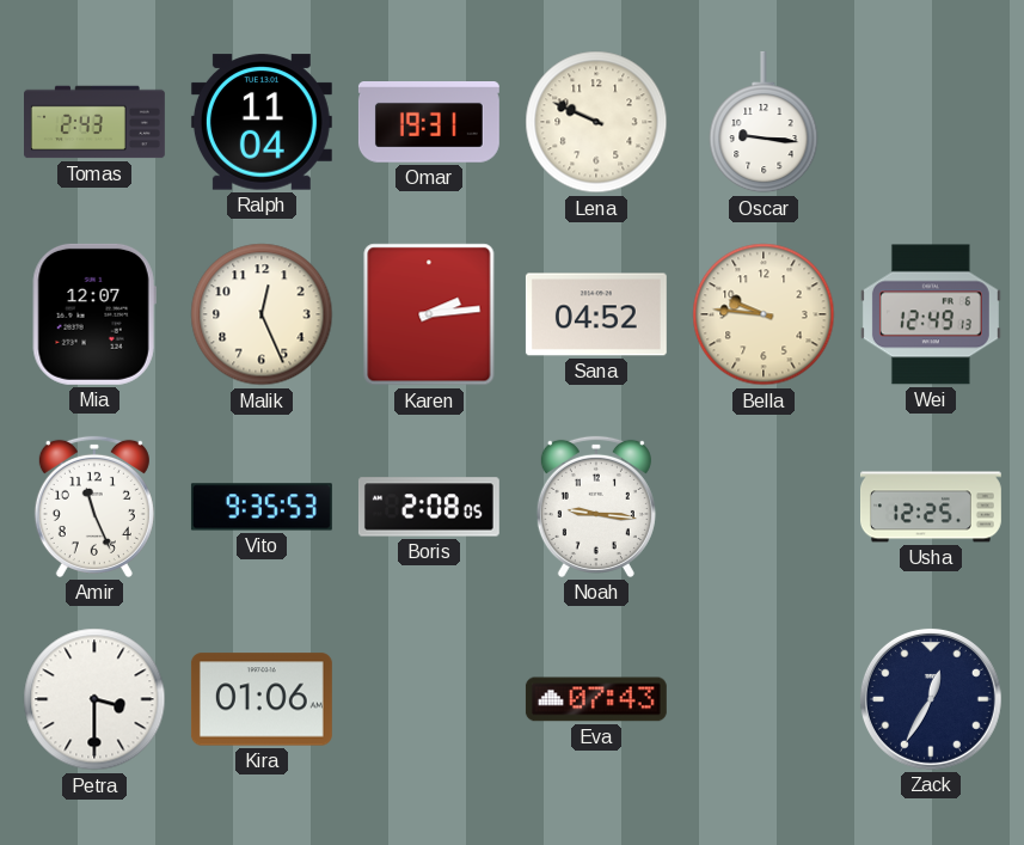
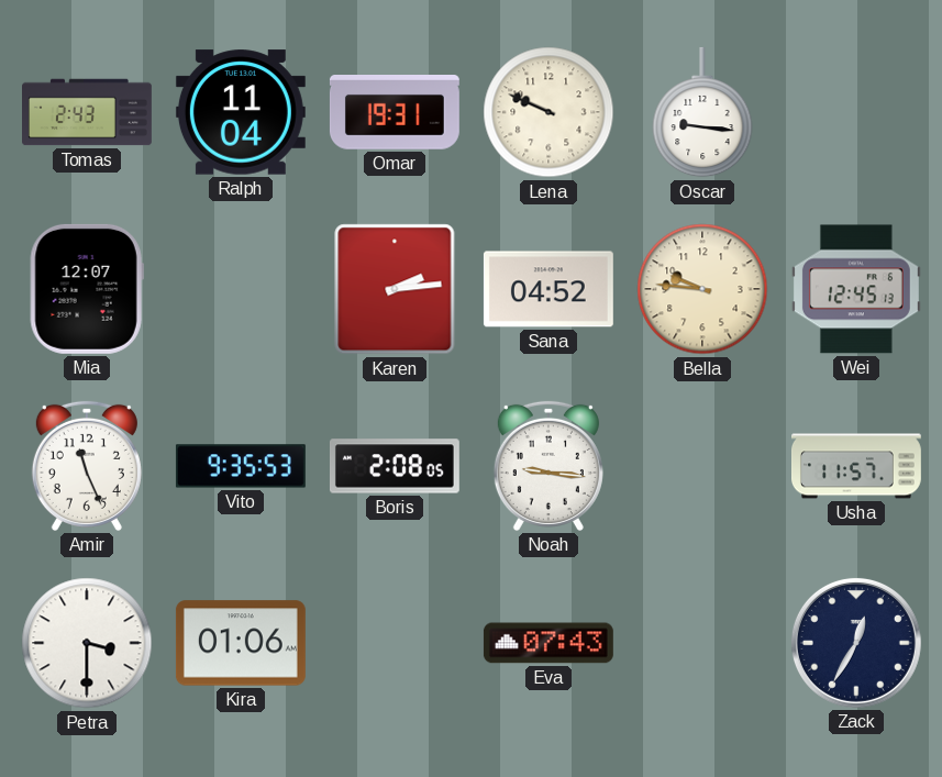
Malik: 12:26 -> none
Wei: 12:49 -> 12:45
Usha: 12:25 -> 11:57
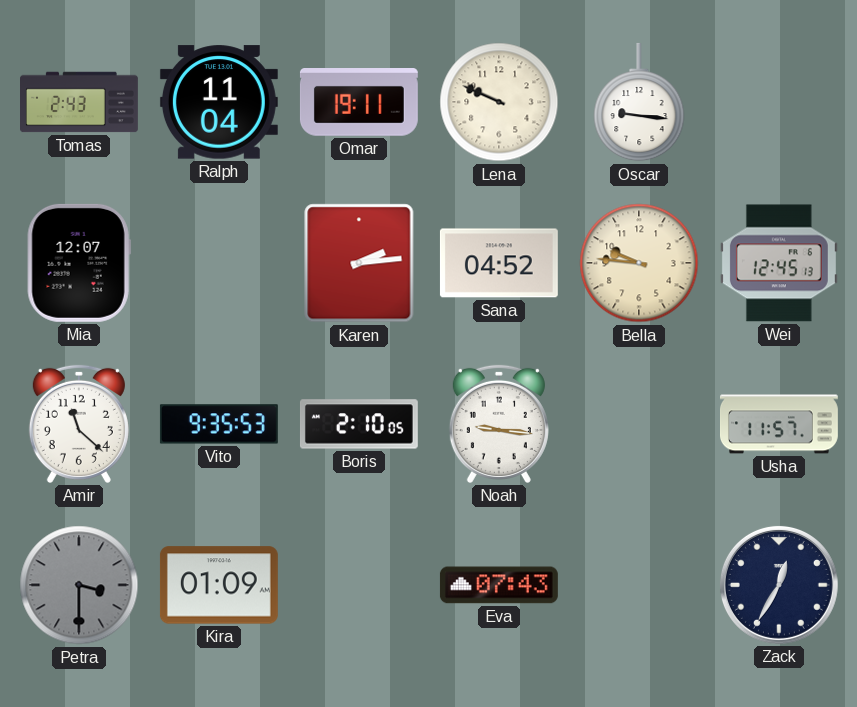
Omar: 19:31 -> 19:11
Amir: 11:26 -> 11:22
Boris: 2:08 -> 2:10
Petra dial: white -> grey
Kira: 01:06 -> 01:09
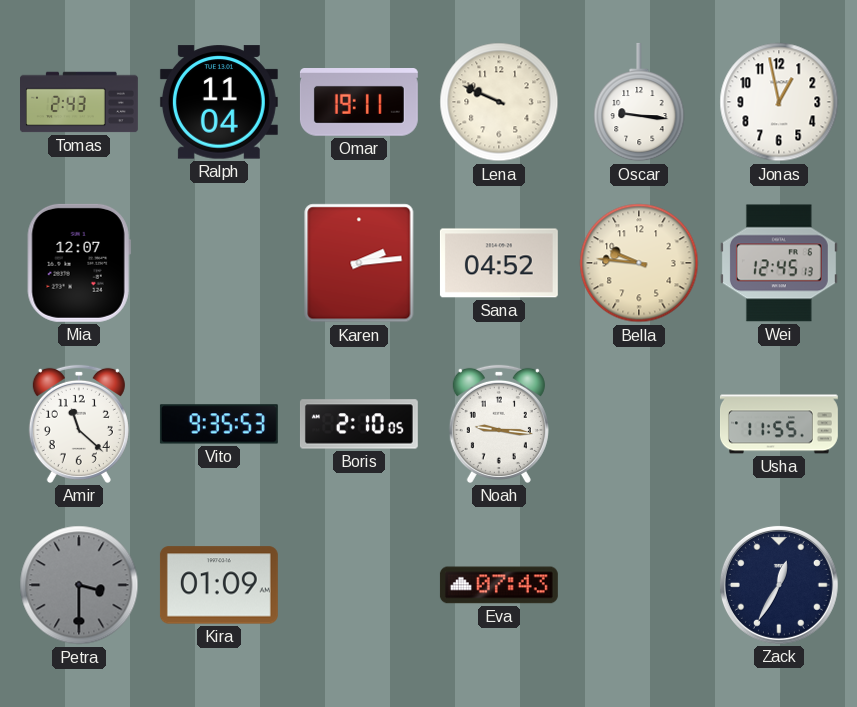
Jonas: none -> 12:58
Usha: 11:57 -> 11:55
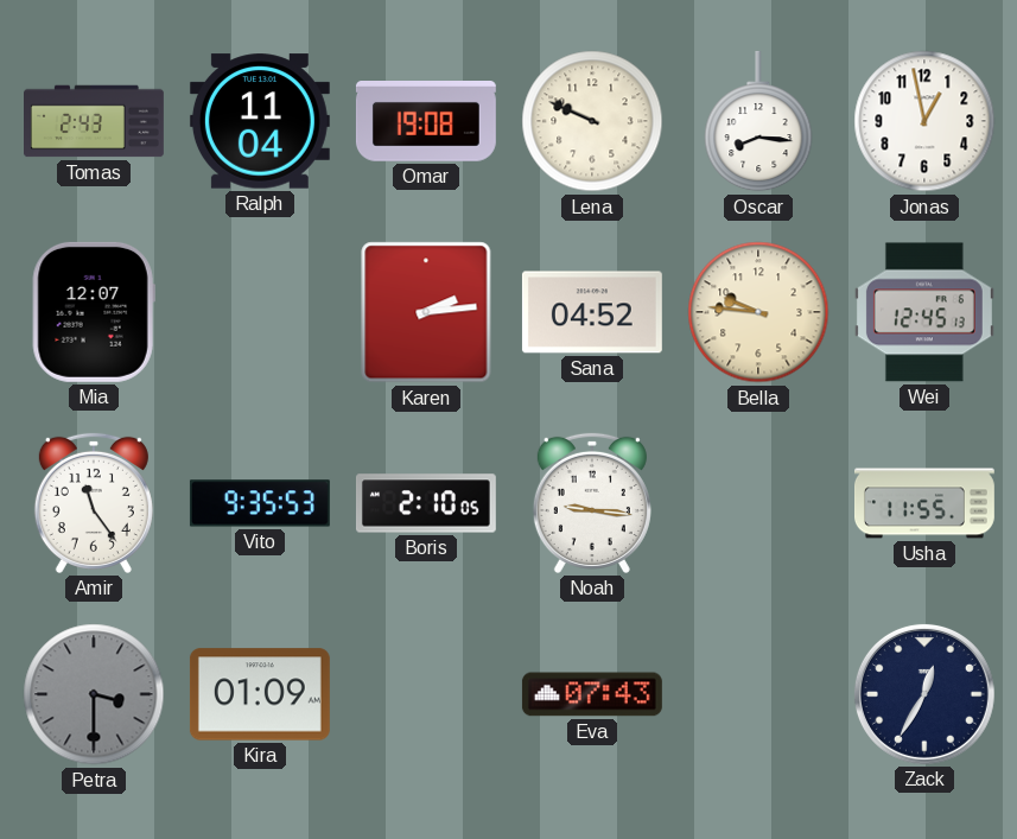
Omar: 19:11 -> 19:08
Oscar: 9:16 -> 8:16
Amir: 11:22 -> 11:24
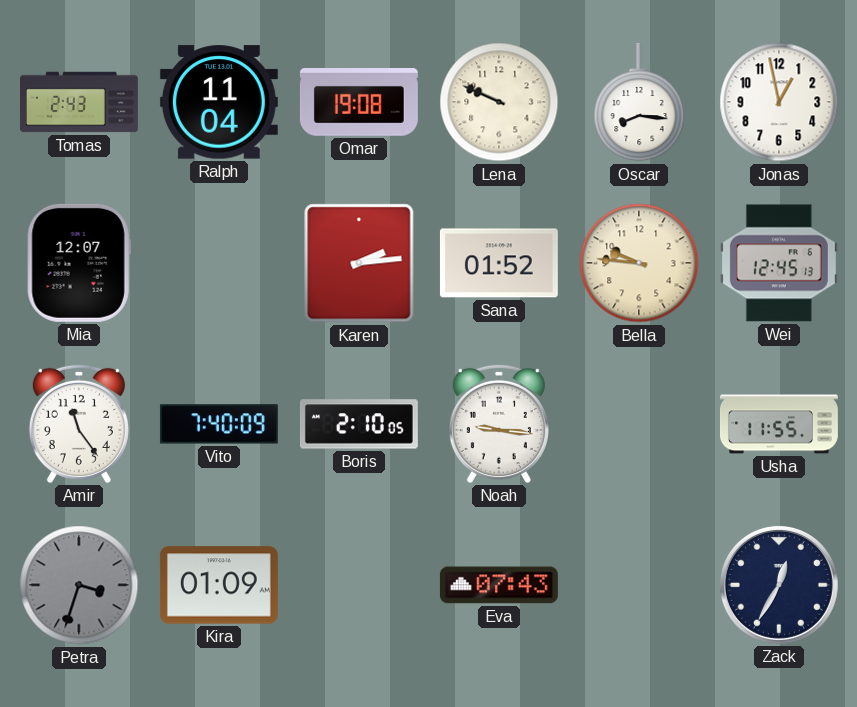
Sana: 04:52 -> 01:52
Vito: 9:35 -> 7:40
Petra: 3:30 -> 3:33
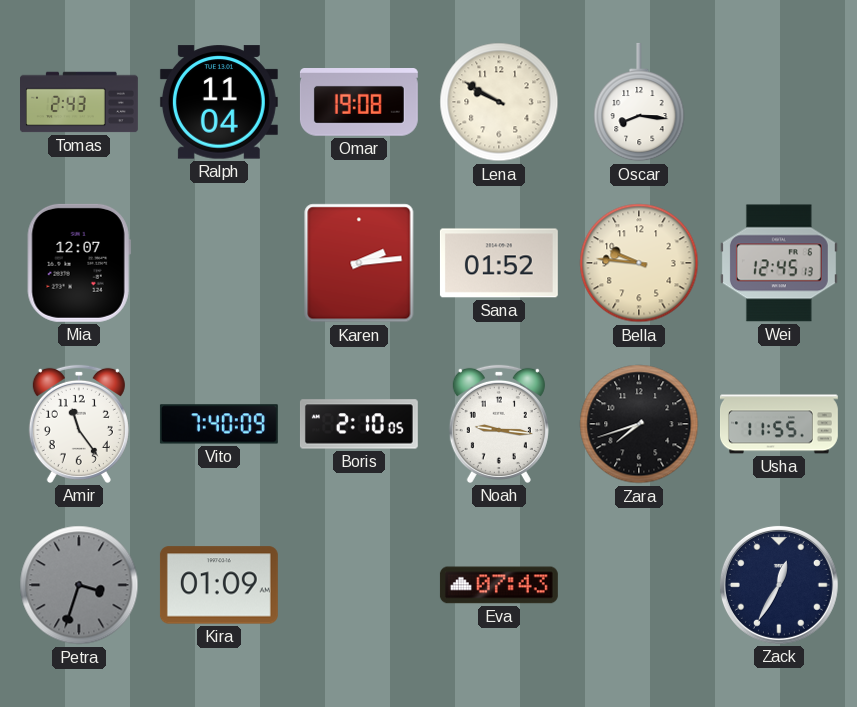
Lena: 9:49 -> 9:50
Jonas: 12:58 -> none
Zara: none -> 7:42
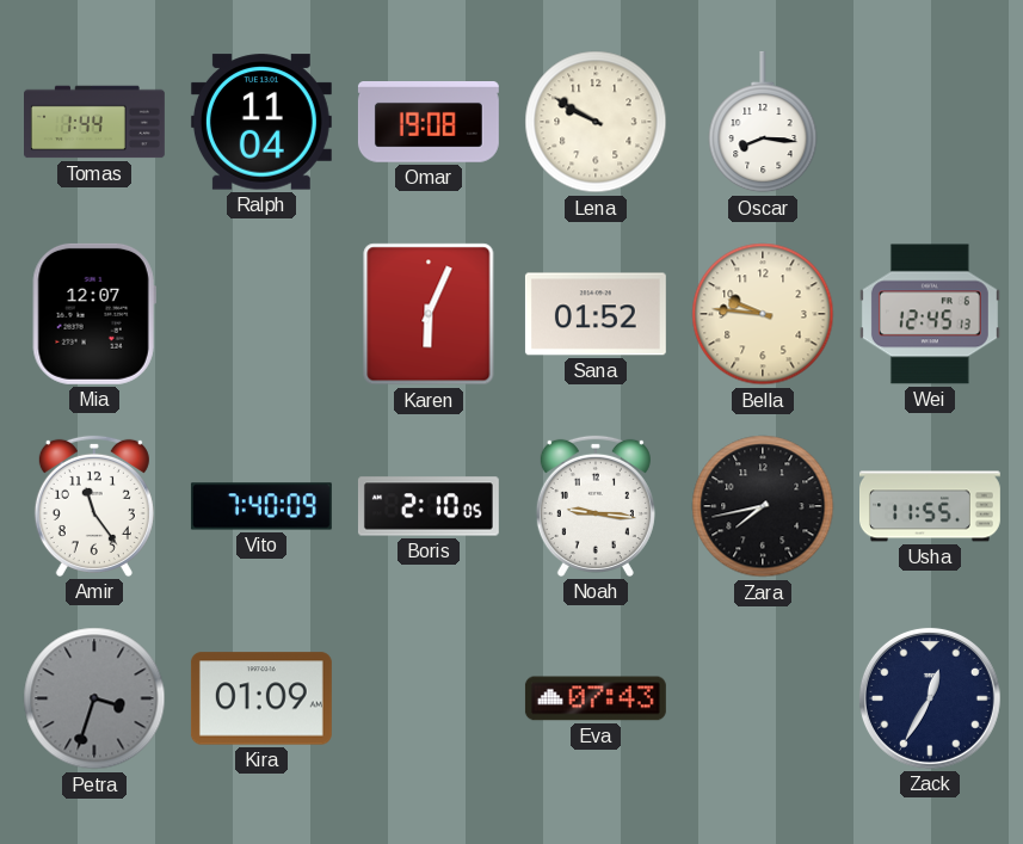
Tomas: 2:43 -> 1:44
Karen: 2:14 -> 6:04
Zara: 7:42 -> 7:43
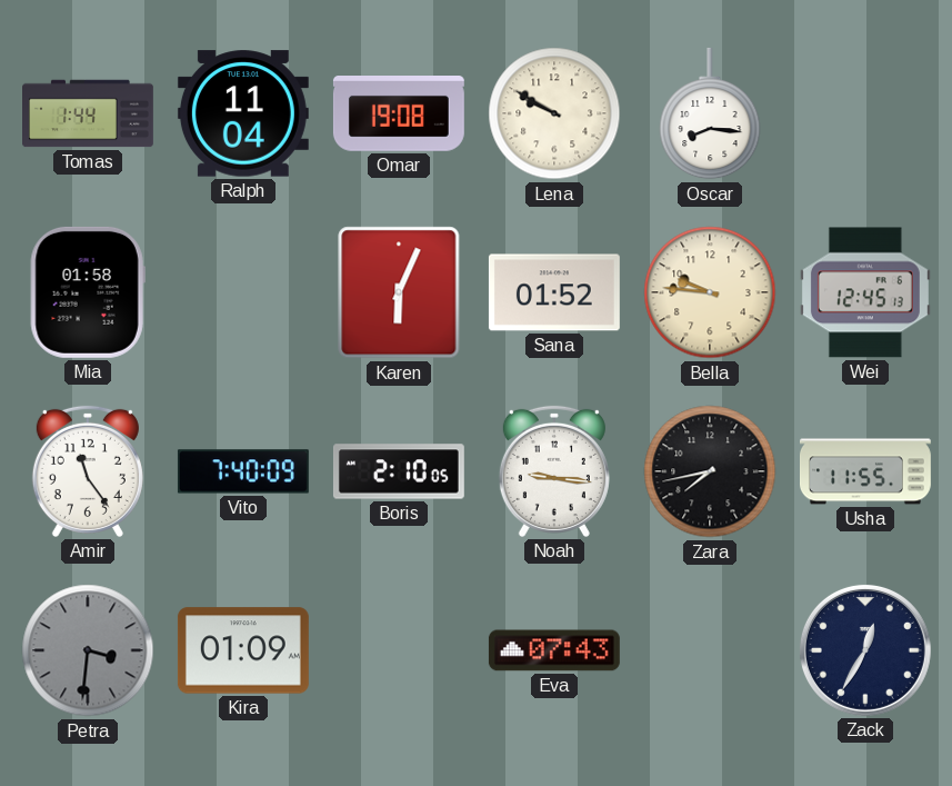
Mia: 12:07 -> 01:58
Petra: 3:33 -> 3:31
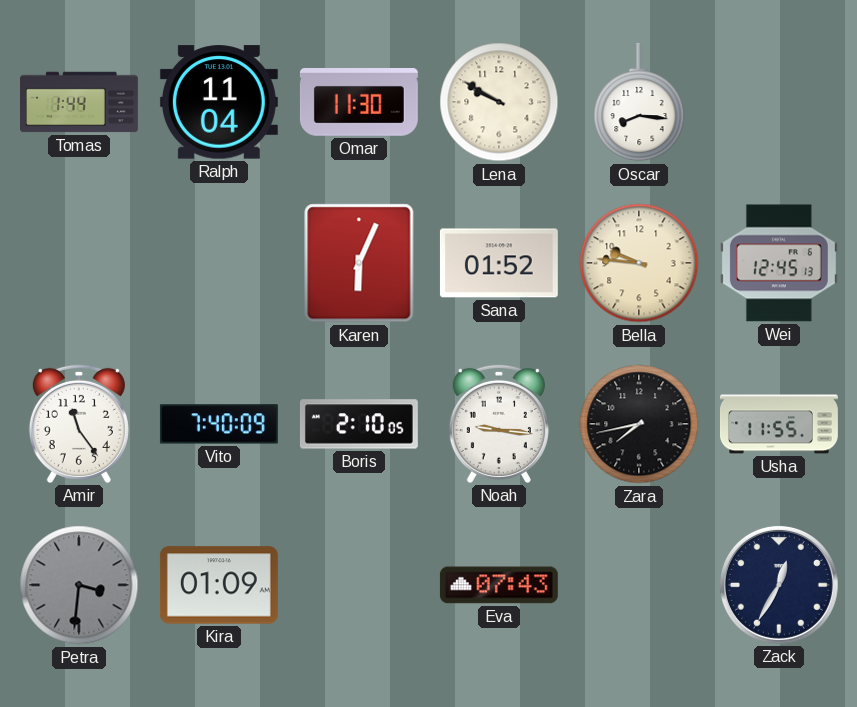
Omar: 19:08 -> 11:30
Mia: 01:58 -> none
